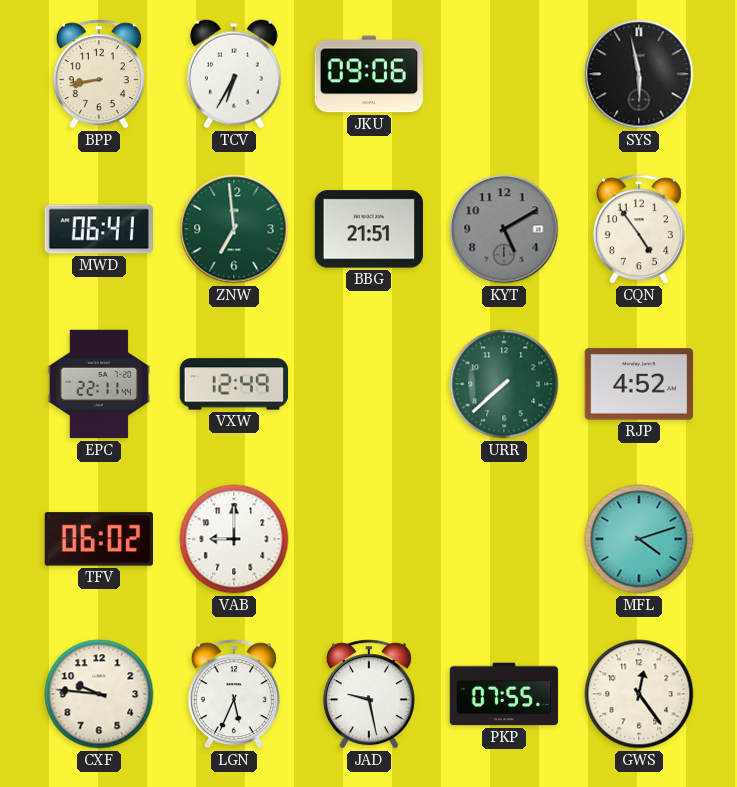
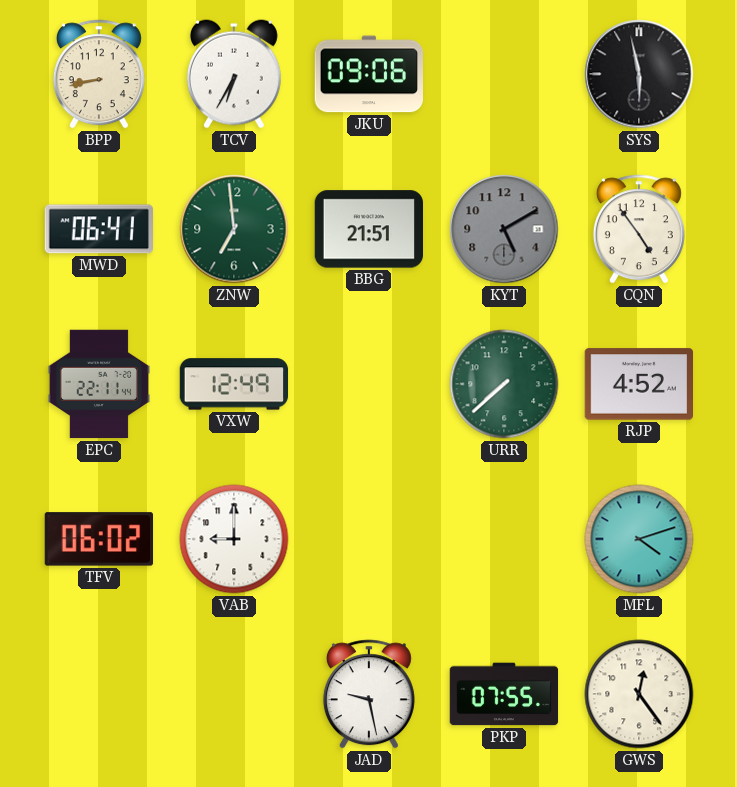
CXF: 9:46 -> none
LGN: 5:34 -> none
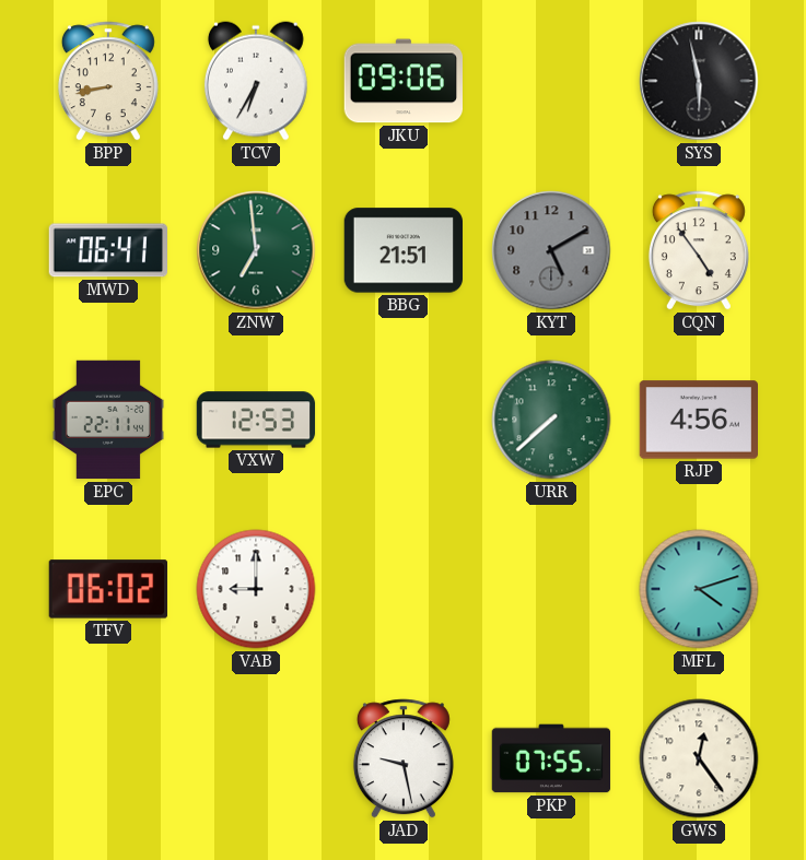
VXW: 12:49 -> 12:53
RJP: 4:52 -> 4:56
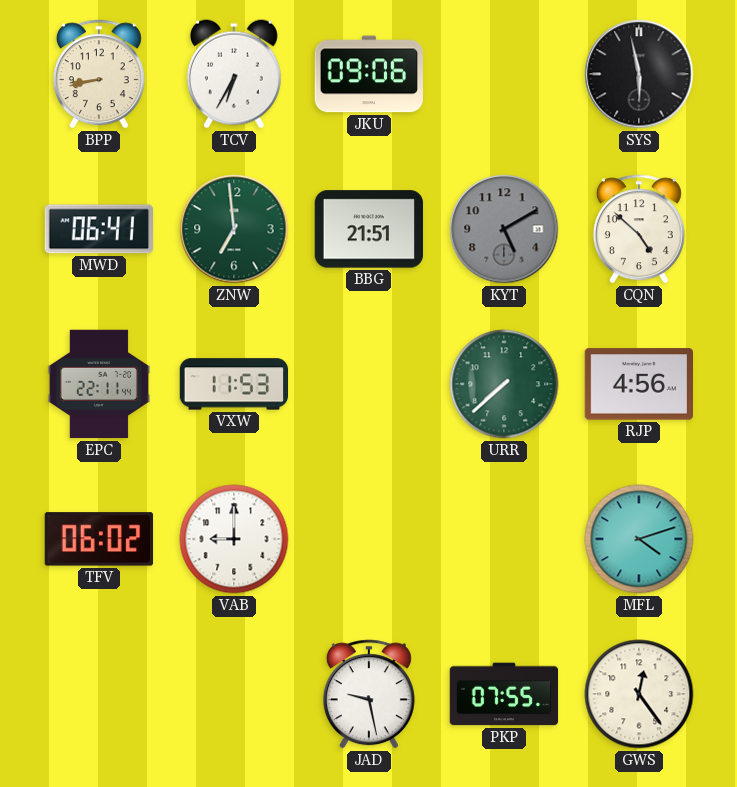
CQN: 4:54 -> 4:52
VXW: 12:53 -> 11:53
